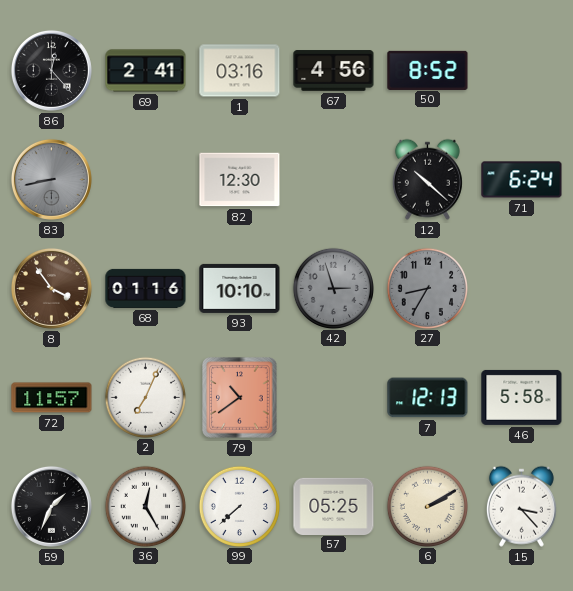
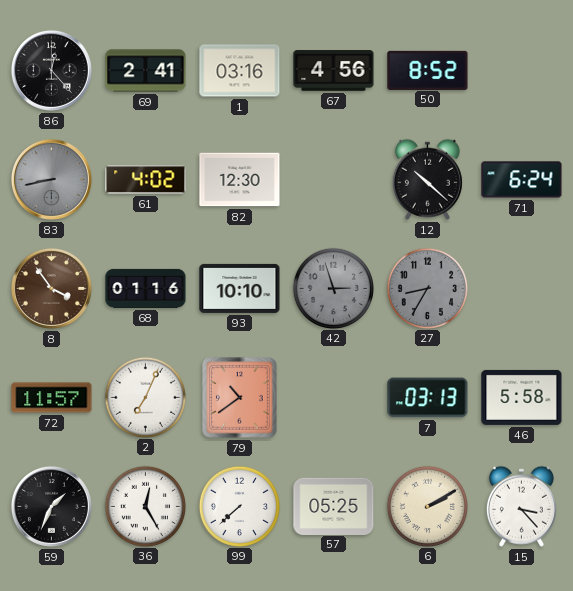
61: none -> 4:02
7: 12:13 -> 03:13
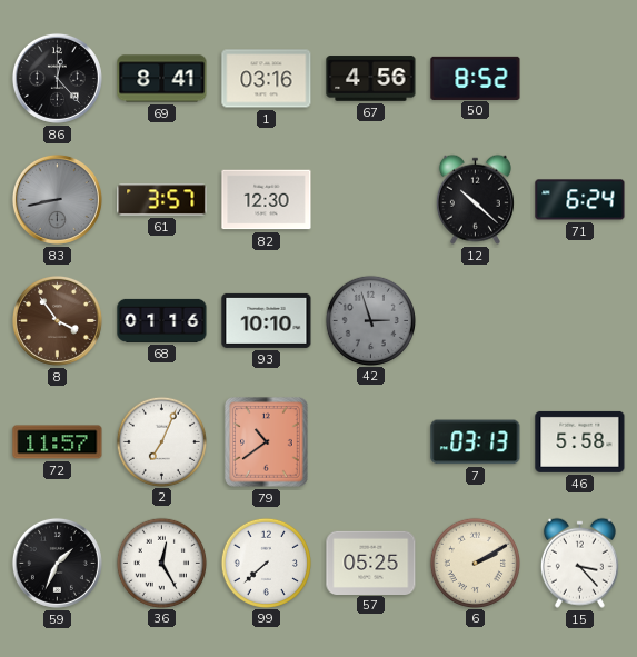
69: 2:41 -> 8:41
61: 4:02 -> 3:57
27: 8:35 -> none
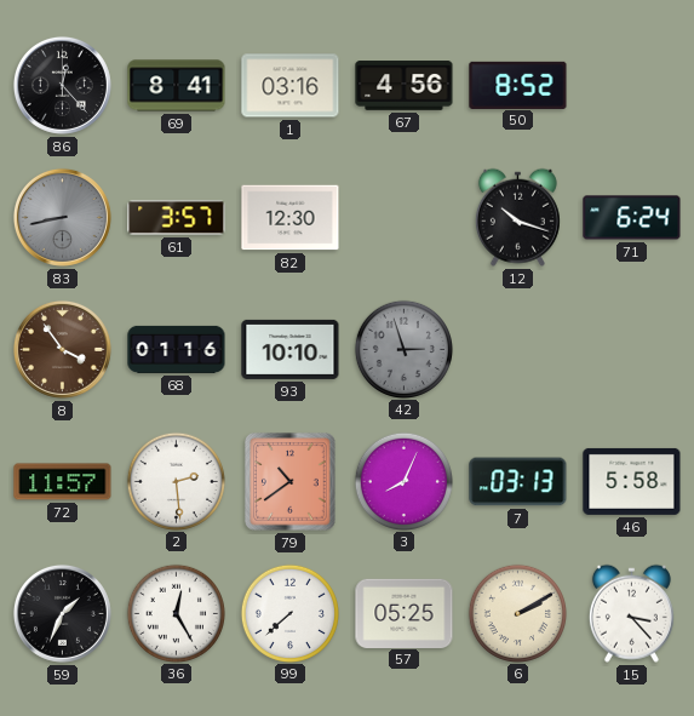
12: 10:22 -> 10:18
2: 7:04 -> 2:29
3: none -> 8:04
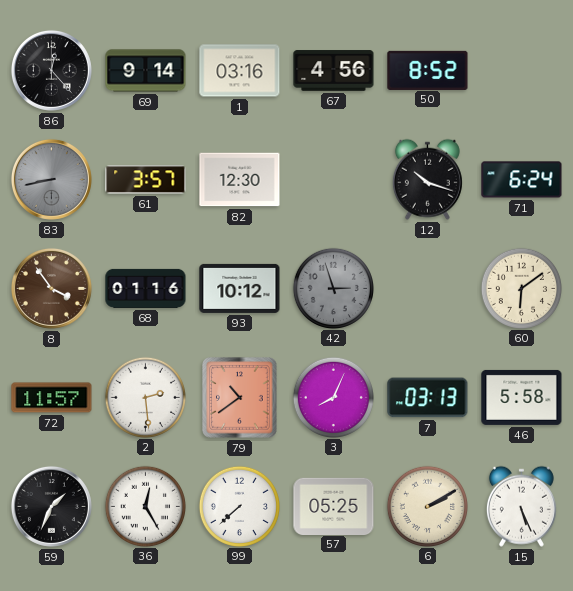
69: 8:41 -> 9:14
93: 10:10 -> 10:12
60: none -> 6:09
15: 3:23 -> 5:26
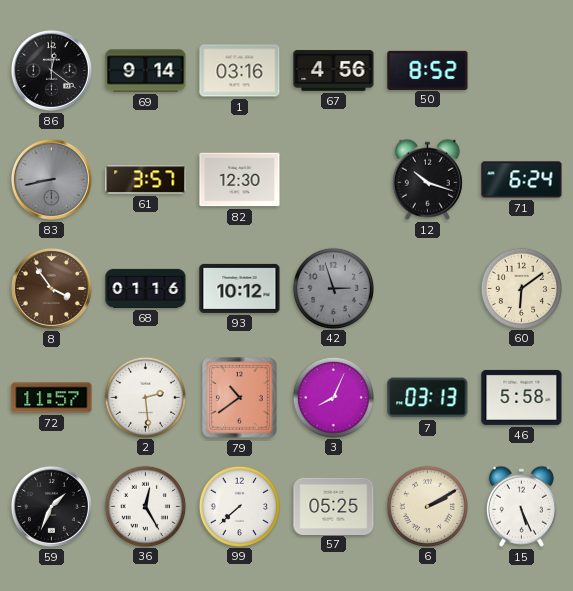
86: 12:23 -> 12:21
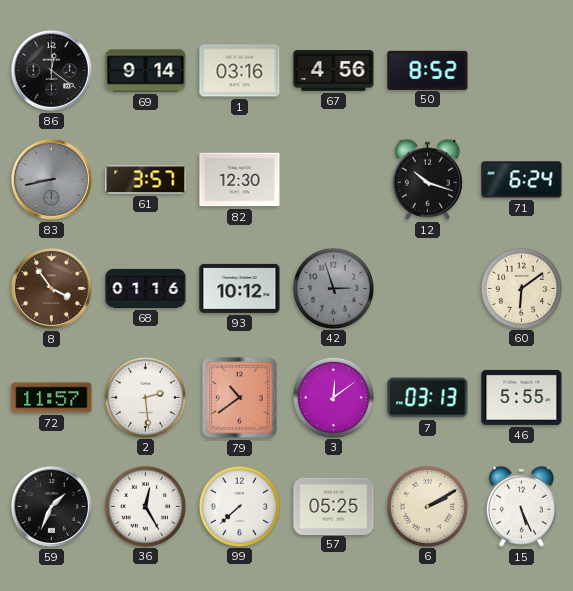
3: 8:04 -> 12:09
46: 5:58 -> 5:55
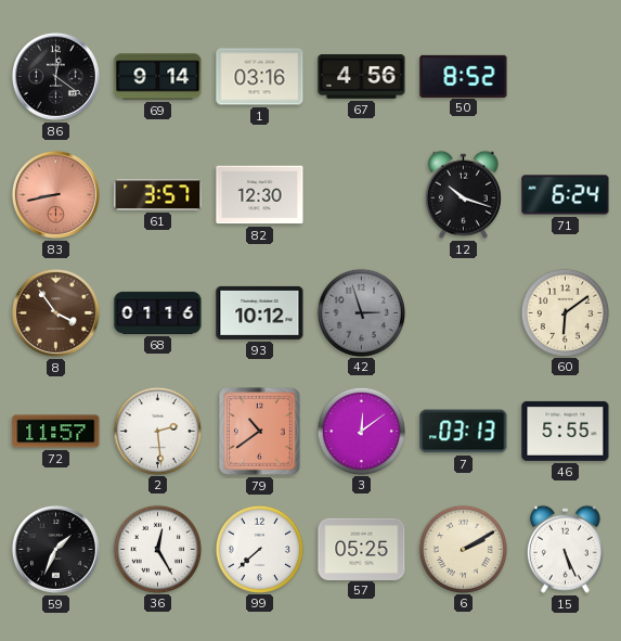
83 dial: grey -> salmon
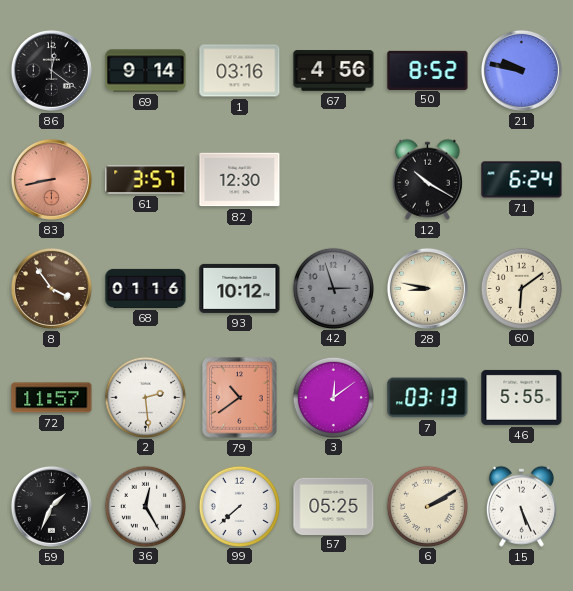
21: none -> 9:47
12: 10:18 -> 10:20
28: none -> 8:47
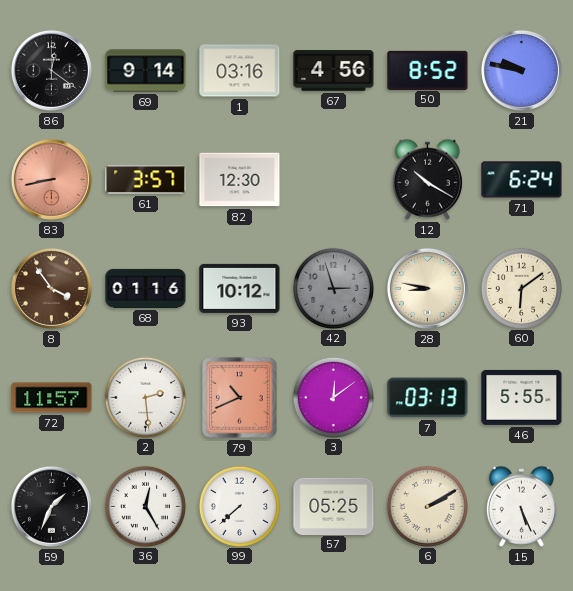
79: 10:39 -> 10:41
